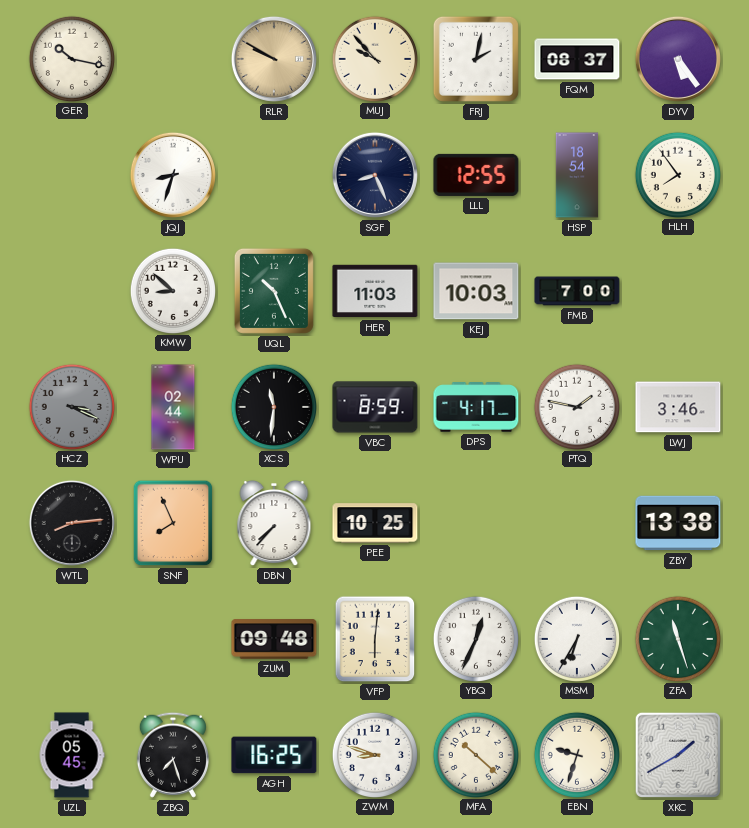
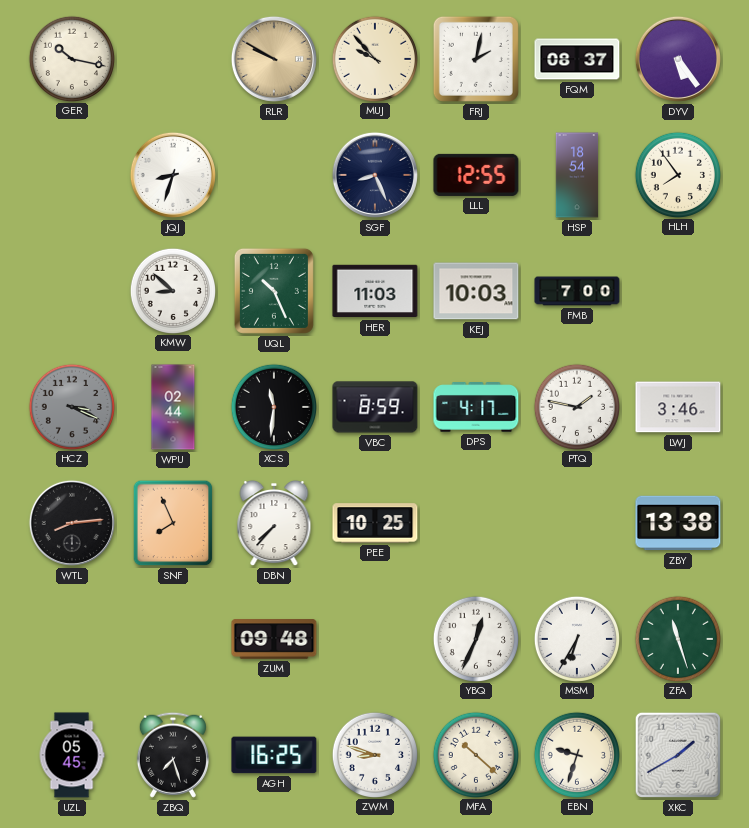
VFP: 6:01 -> none
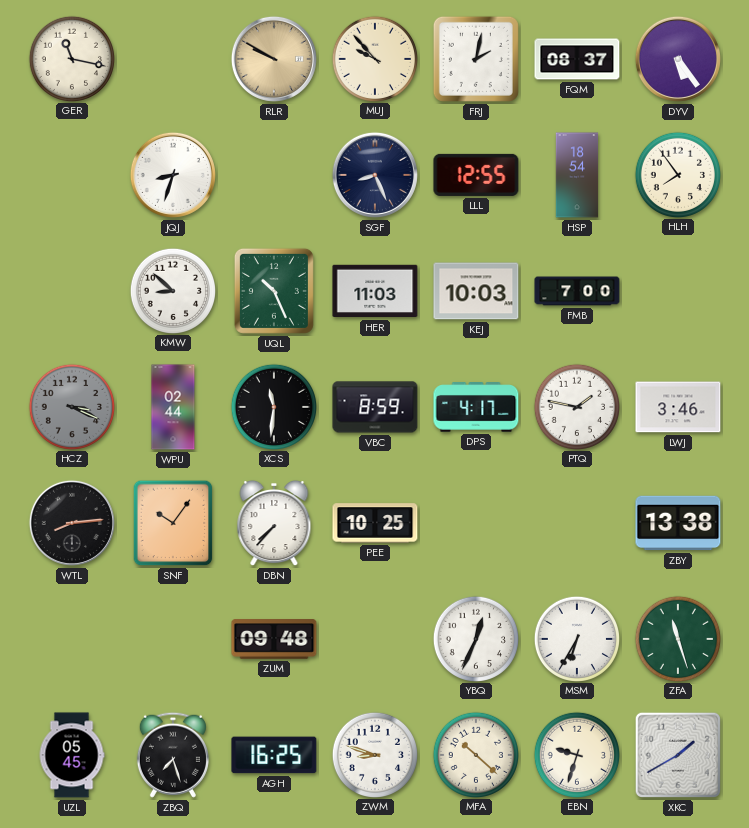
GER: 10:17 -> 11:17
SNF: 7:56 -> 10:06
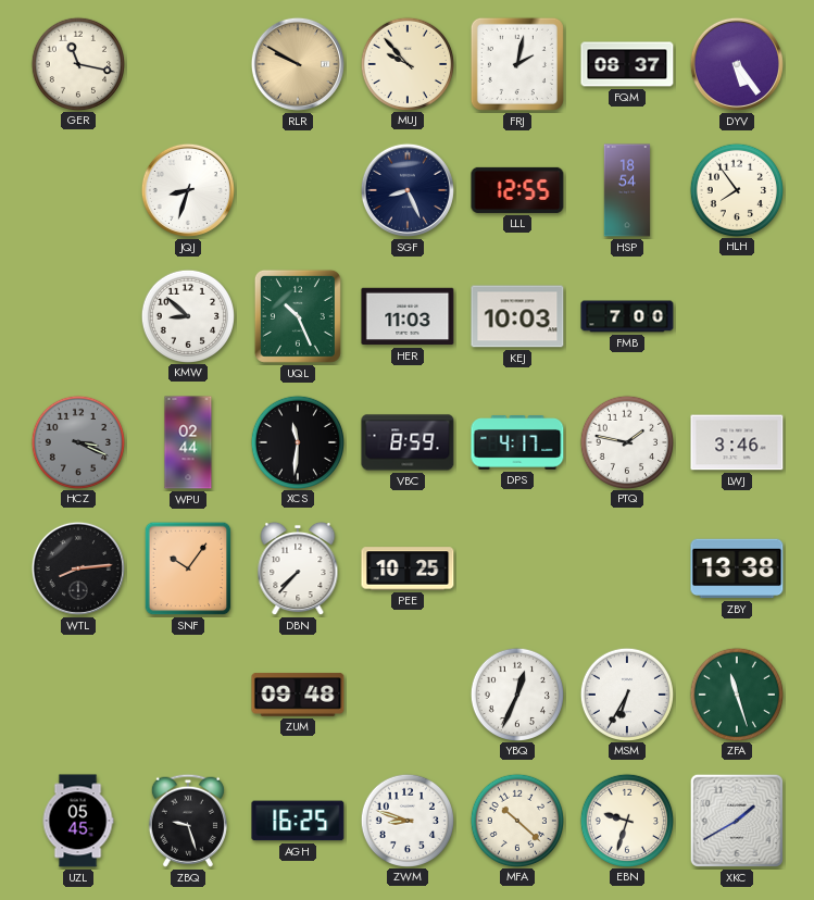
ZBQ: 7:27 -> 9:27
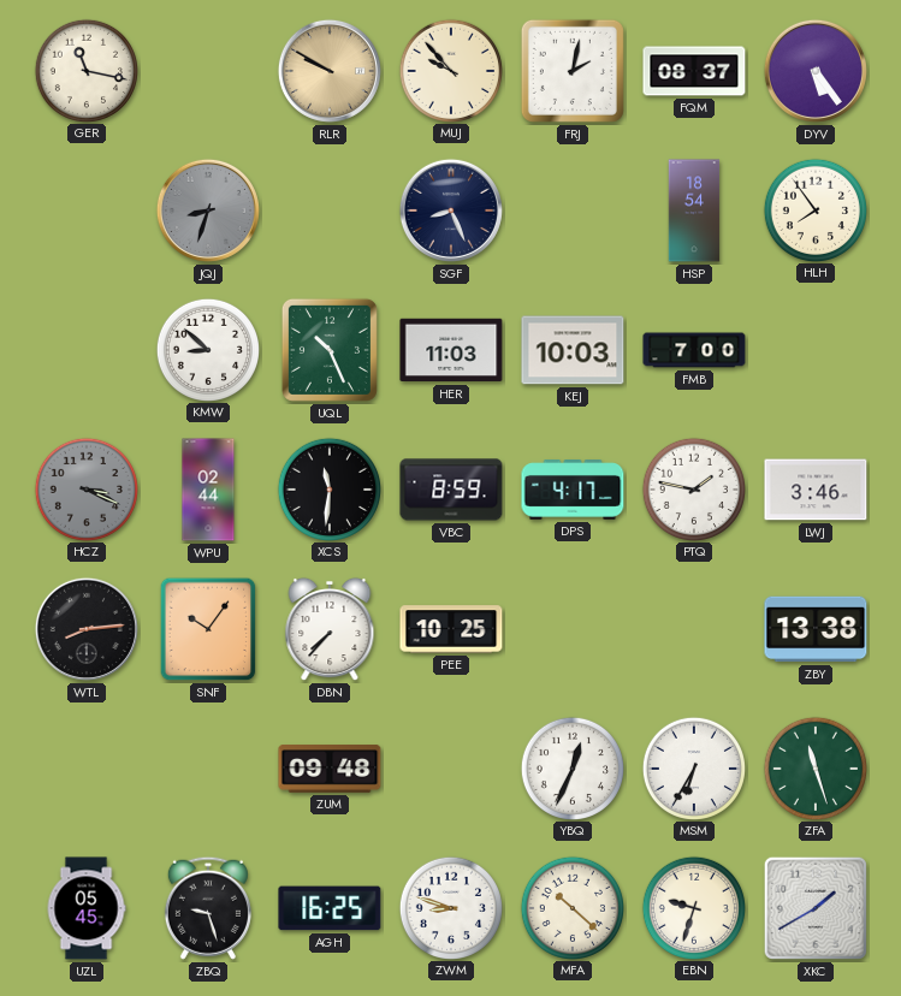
JQJ dial: white -> grey
LLL: 12:55 -> none
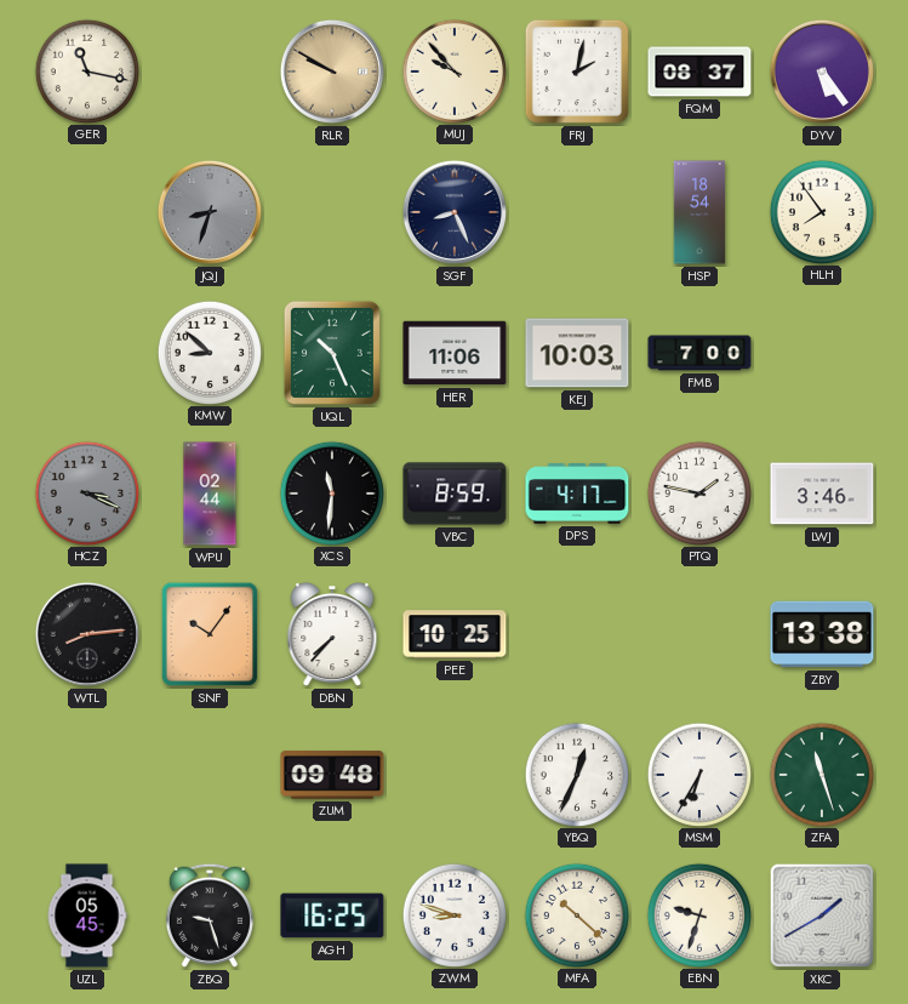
HER: 11:03 -> 11:06
